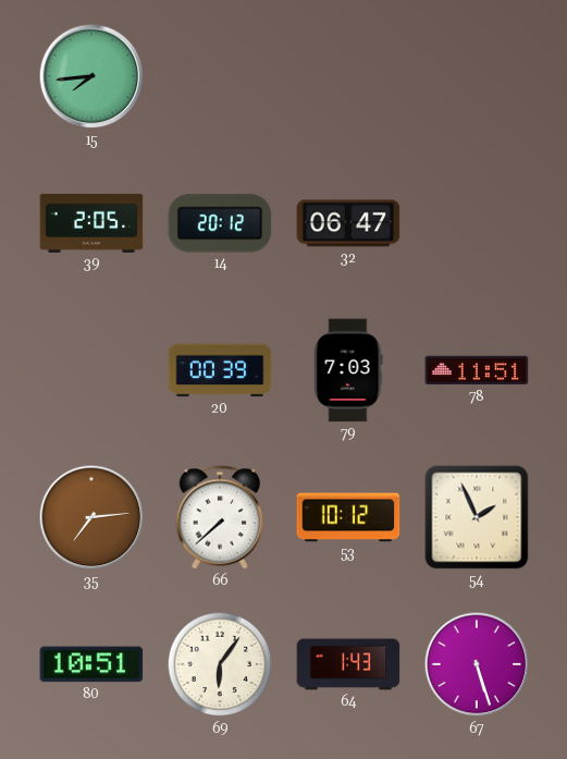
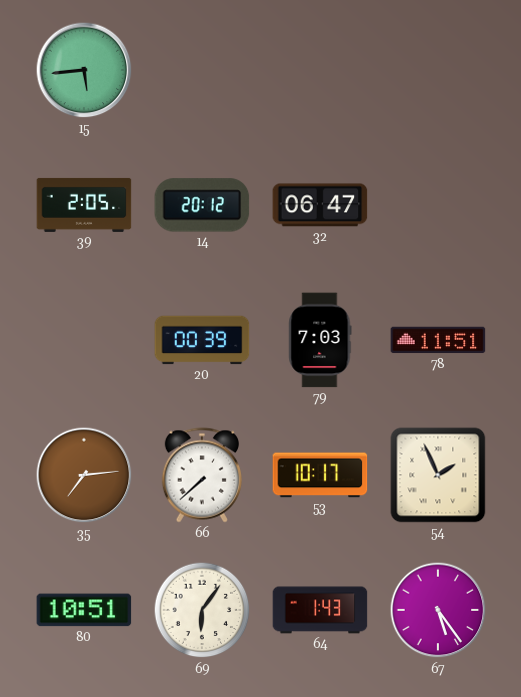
15: 7:44 -> 5:44
53: 10:12 -> 10:17
67: 5:27 -> 5:24
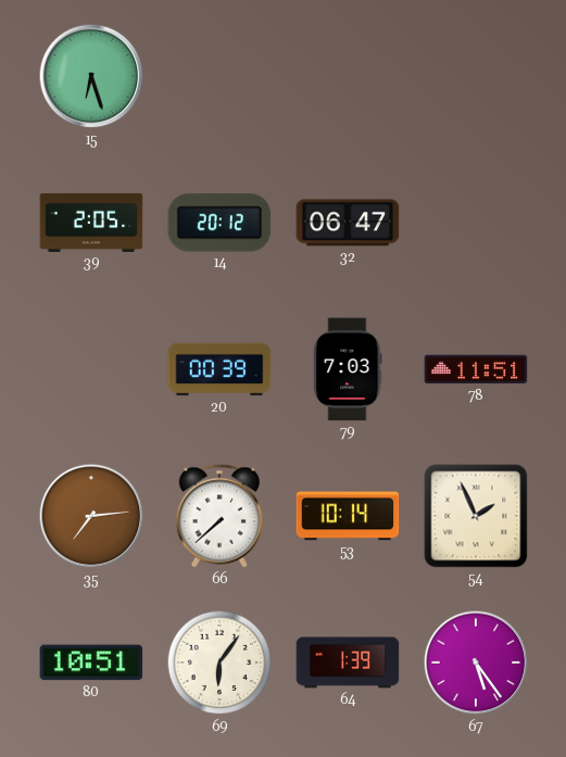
15: 5:44 -> 6:27
53: 10:17 -> 10:14
64: 1:43 -> 1:39
